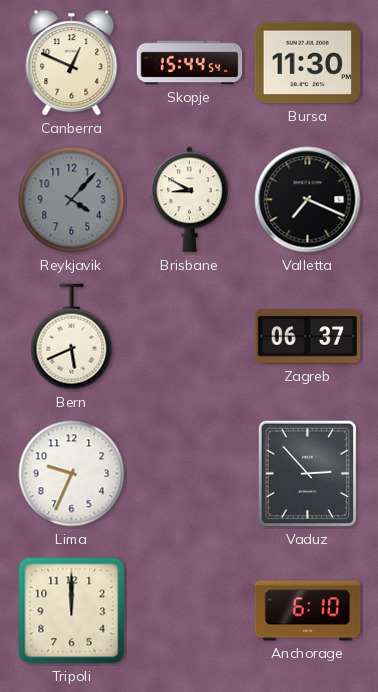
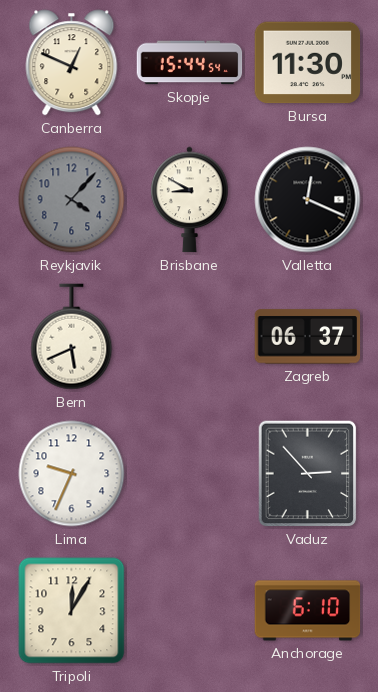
Valletta: 7:19 -> 12:19
Tripoli: 12:00 -> 12:05
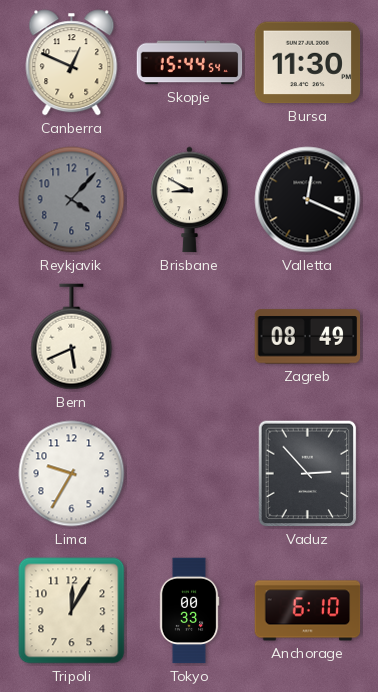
Zagreb: 06:37 -> 08:49
Lima: 9:34 -> 9:35
Tokyo: none -> 00:33
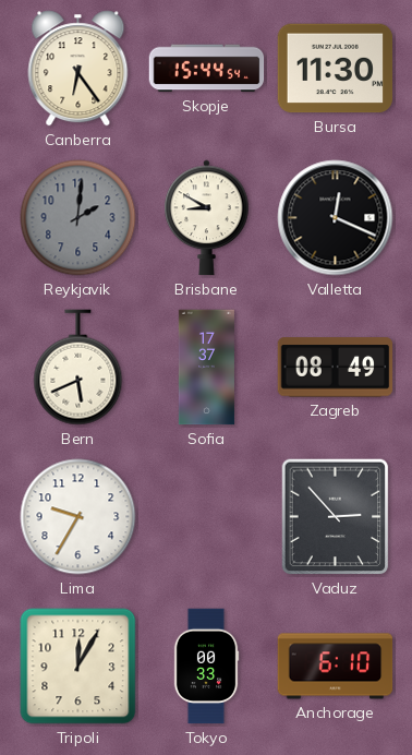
Canberra: 12:49 -> 6:24
Reykjavik: 4:07 -> 2:01
Sofia: none -> 17:37
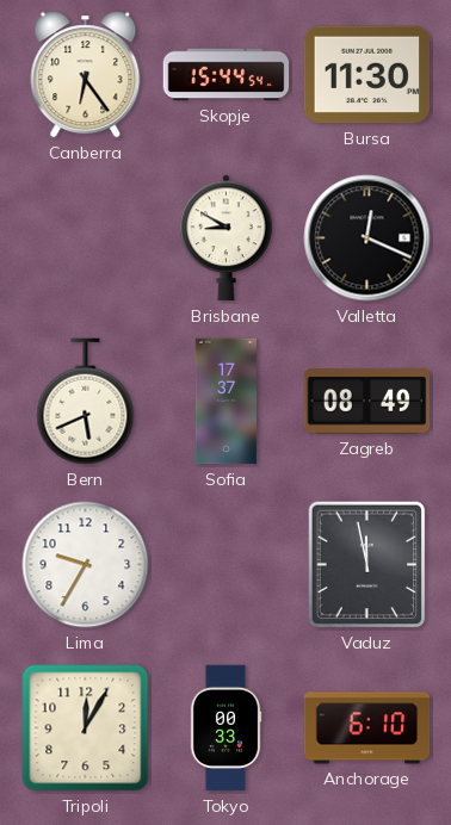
Reykjavik: 2:01 -> none
Vaduz: 2:53 -> 11:58
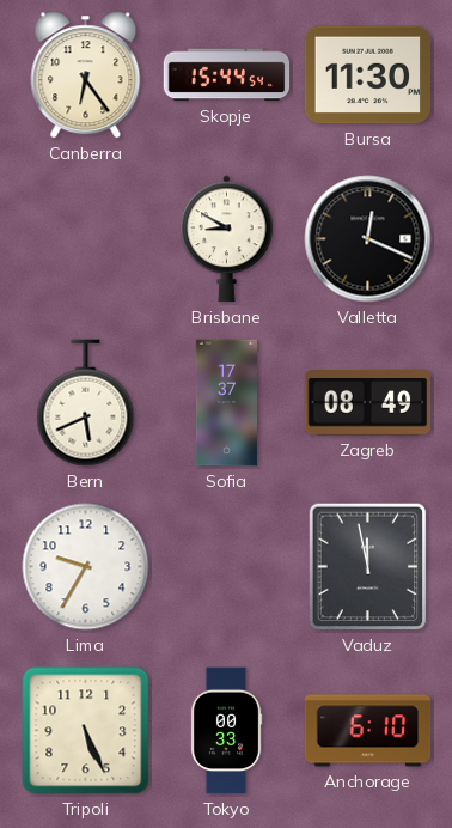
Tripoli: 12:05 -> 5:26
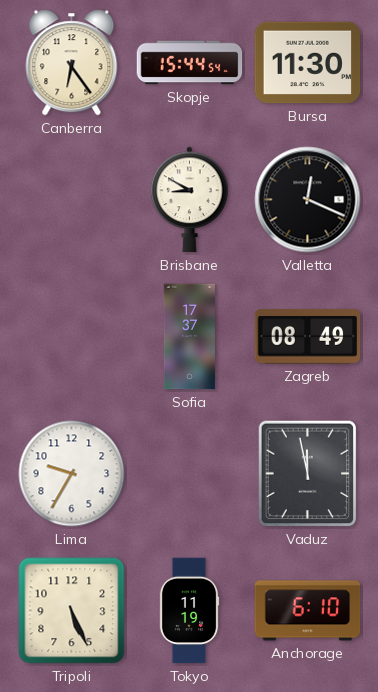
Bern: 5:41 -> none
Tokyo: 00:33 -> 11:19
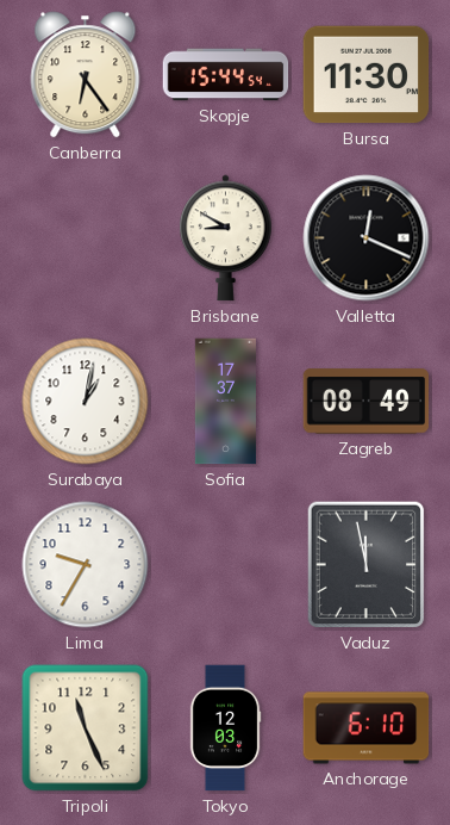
Surabaya: none -> 1:02
Tripoli: 5:26 -> 11:26
Tokyo: 11:19 -> 12:03
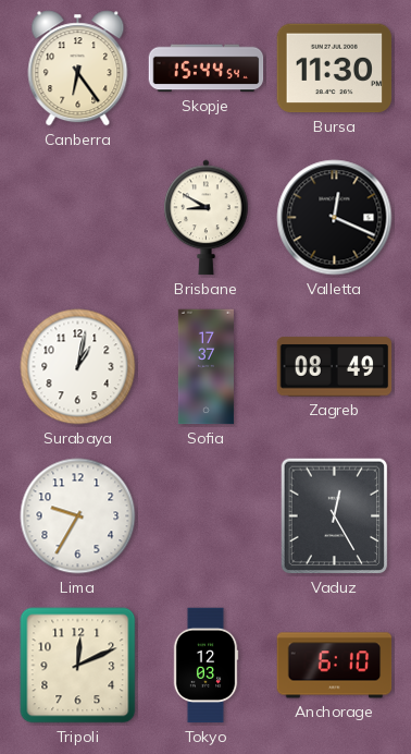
Vaduz: 11:58 -> 12:25
Tripoli: 11:26 -> 12:11
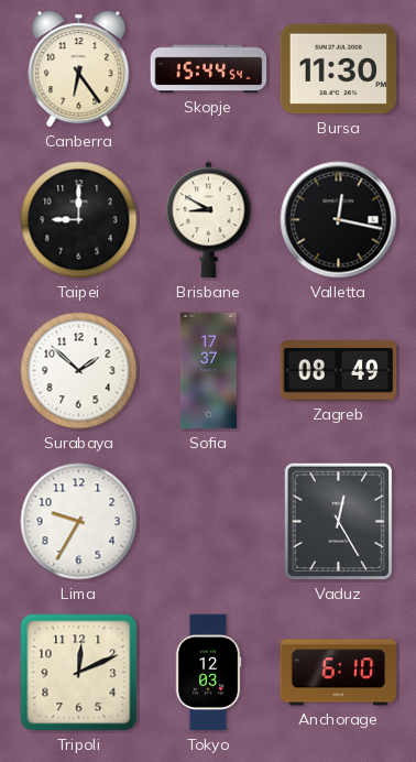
Taipei: none -> 9:00
Valletta: 12:19 -> 12:17
Surabaya: 1:02 -> 1:52
